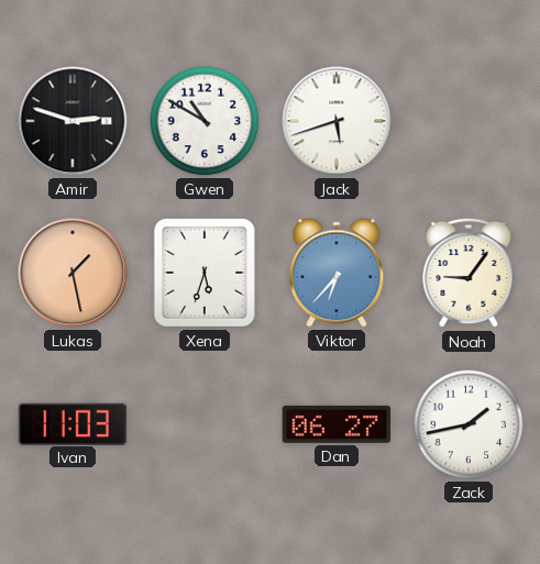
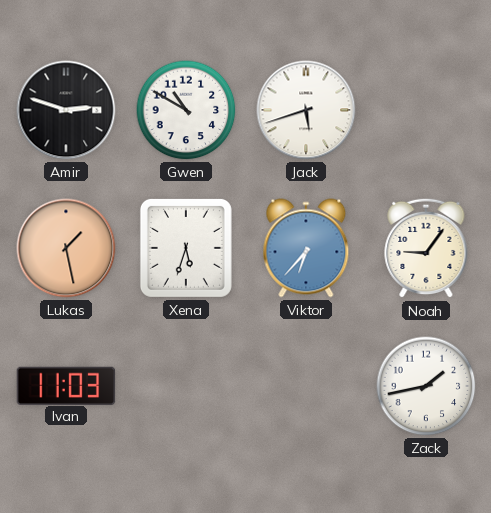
Dan: 06:27 -> none
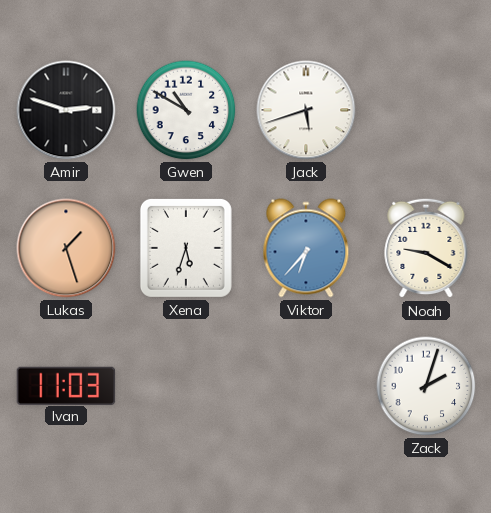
Lukas: 1:28 -> 1:27
Noah: 9:06 -> 9:20
Zack: 1:43 -> 2:03
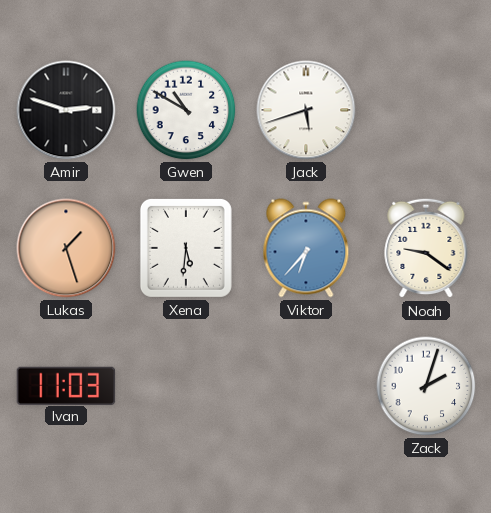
Xena: 5:33 -> 5:31
Noah: 9:20 -> 9:21
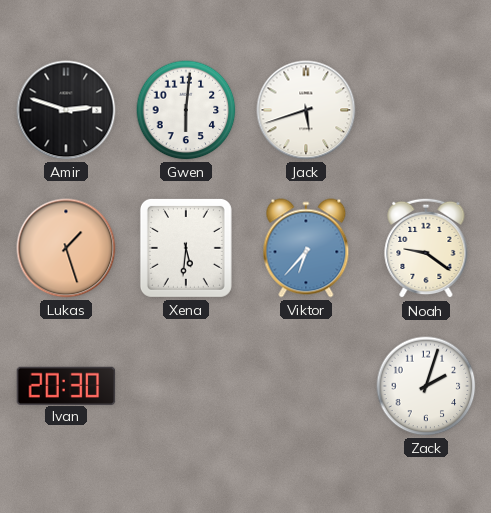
Gwen: 10:50 -> 6:01
Ivan: 11:03 -> 20:30
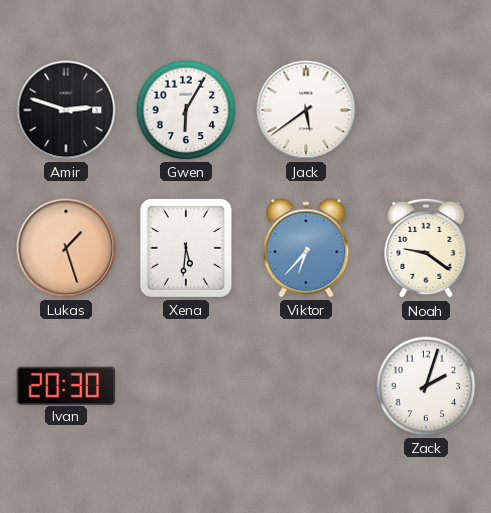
Gwen: 6:01 -> 6:05
Jack: 5:42 -> 5:39
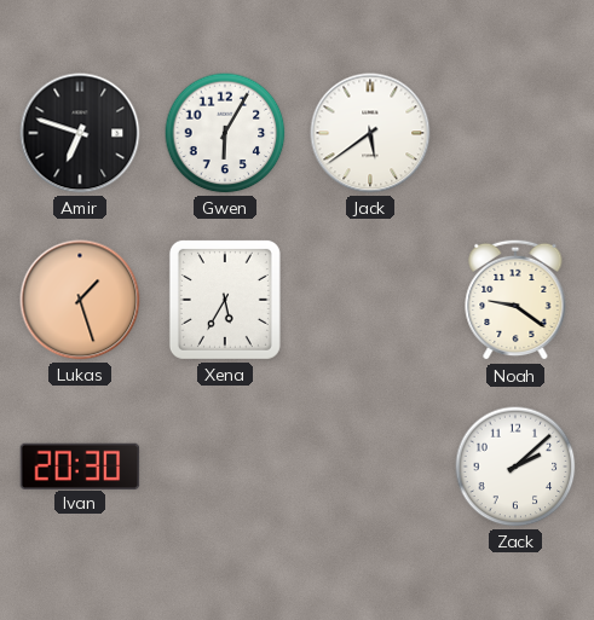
Amir: 2:48 -> 6:48
Xena: 5:31 -> 5:35
Viktor: 6:37 -> none
Zack: 2:03 -> 2:08
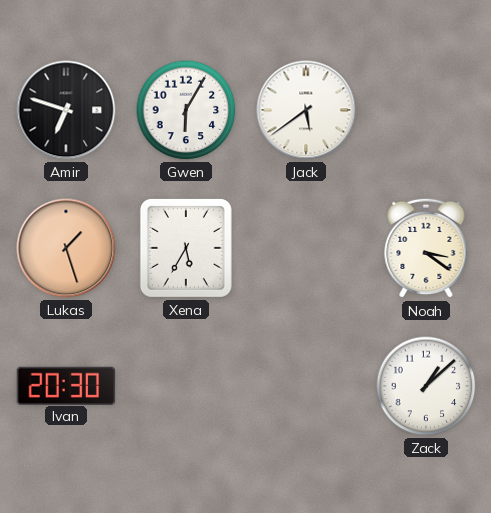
Noah: 9:21 -> 3:21
Zack: 2:08 -> 1:08
